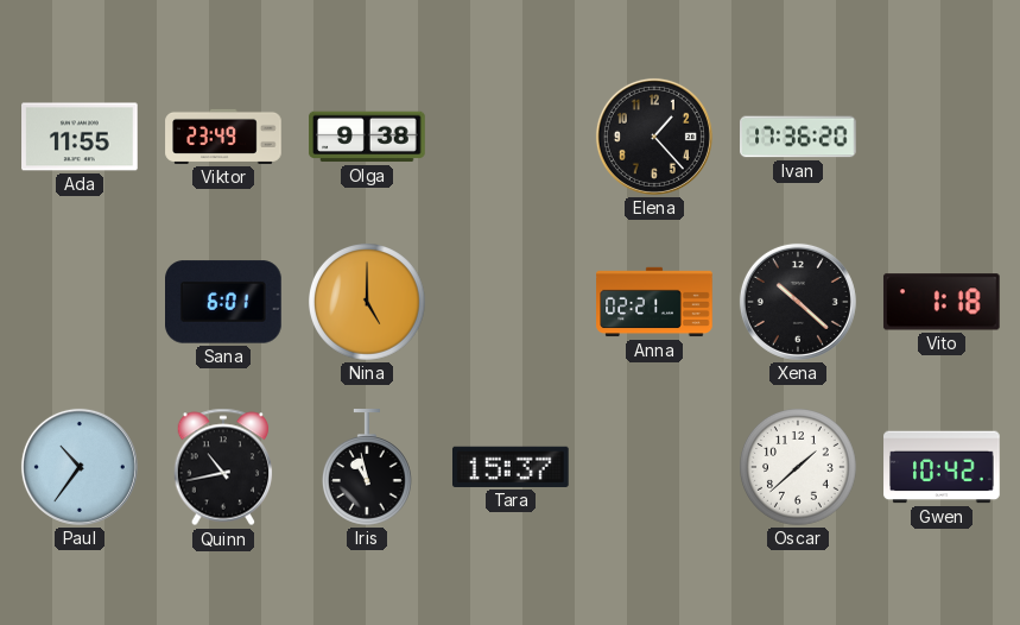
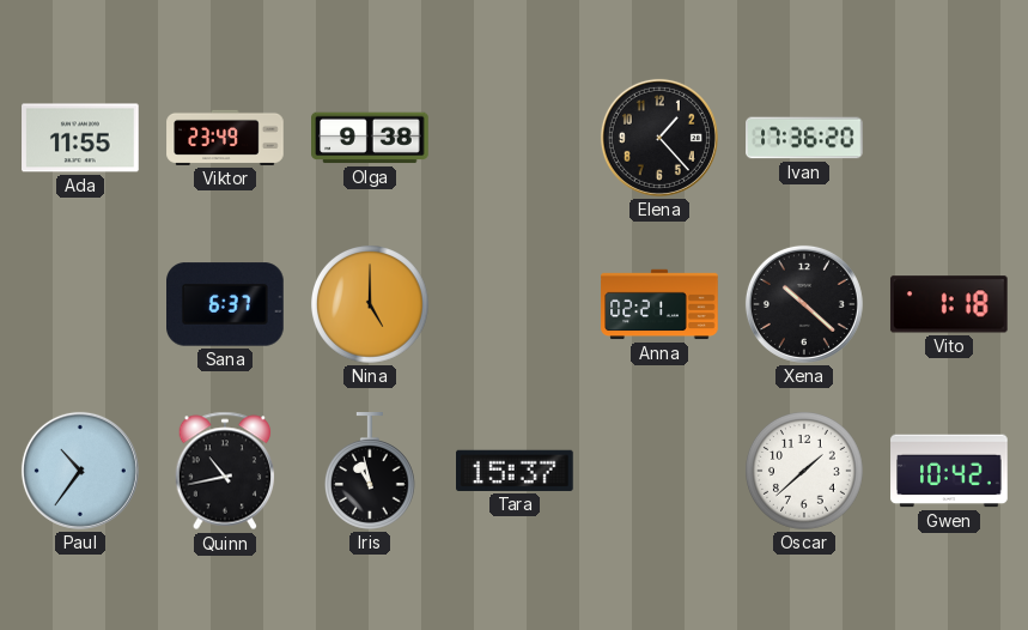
Sana: 6:01 -> 6:37
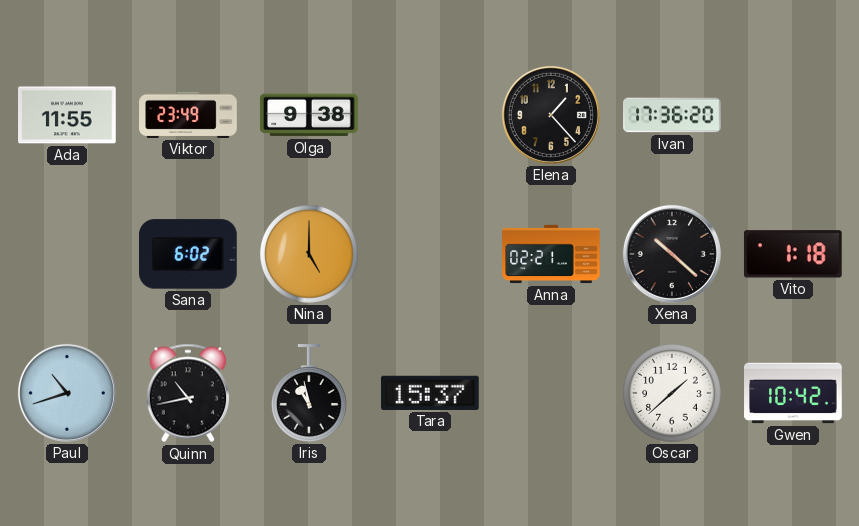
Sana: 6:37 -> 6:02
Paul: 10:36 -> 10:42
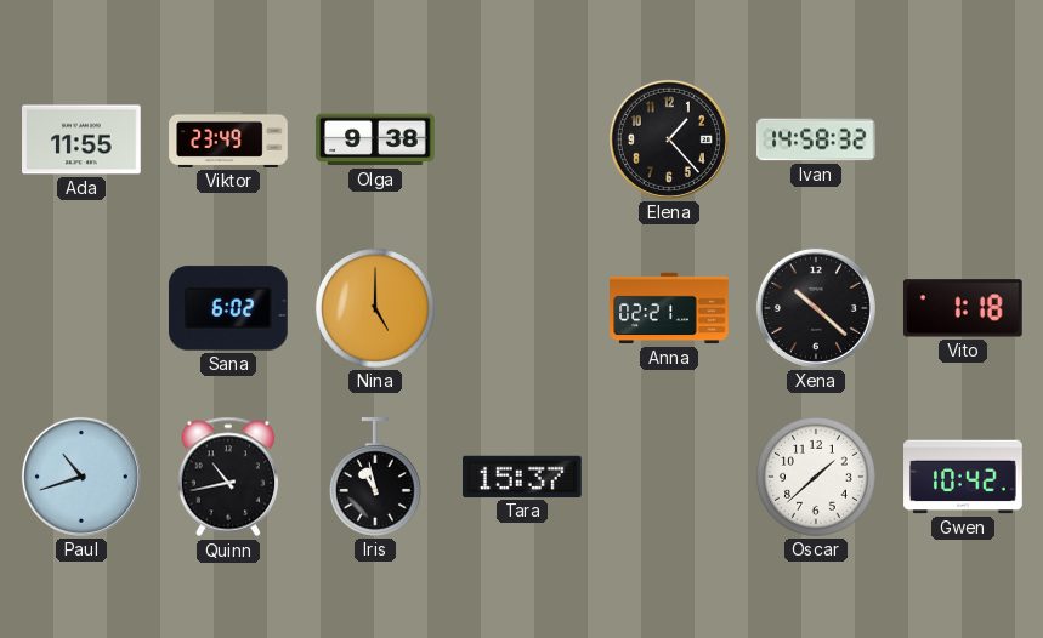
Ivan: 17:36 -> 14:58
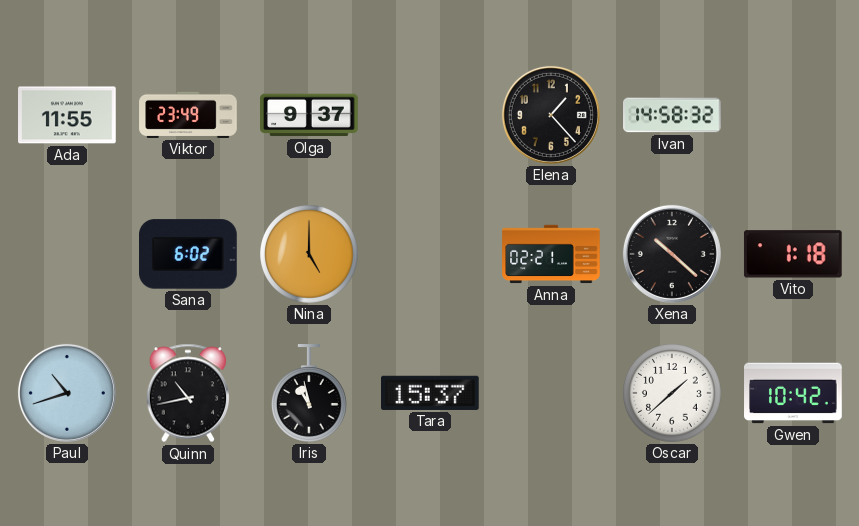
Olga: 9:38 -> 9:37
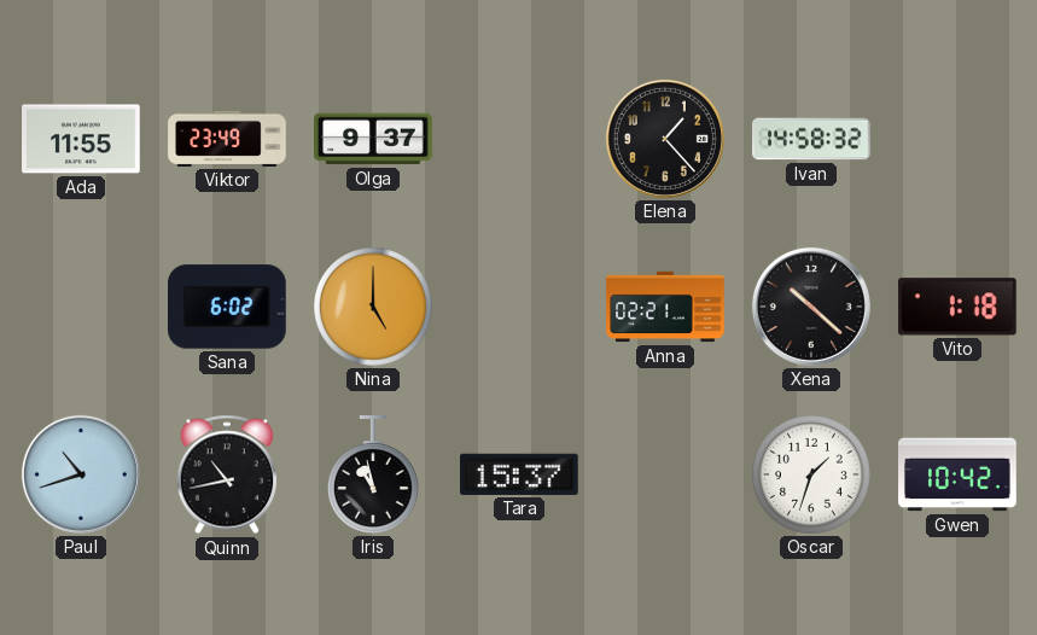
Oscar: 1:38 -> 1:33
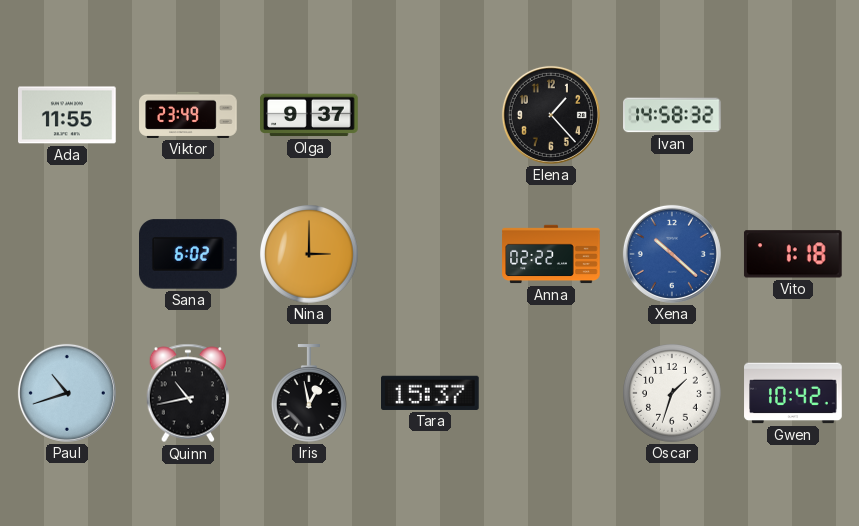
Nina: 5:00 -> 3:00
Anna: 02:21 -> 02:22
Xena dial: black -> blue
Iris: 10:58 -> 12:58
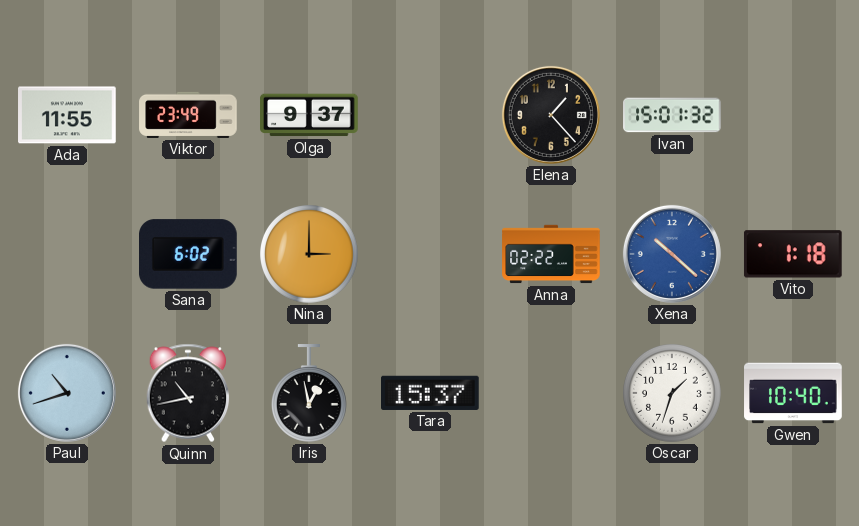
Ivan: 14:58 -> 15:01
Gwen: 10:42 -> 10:40
